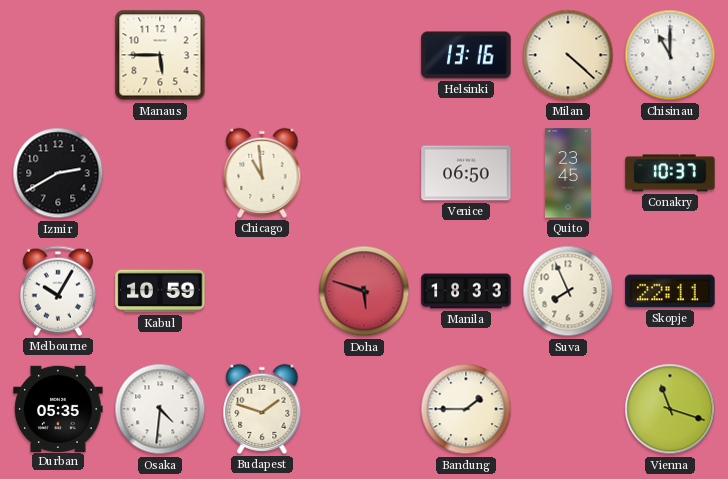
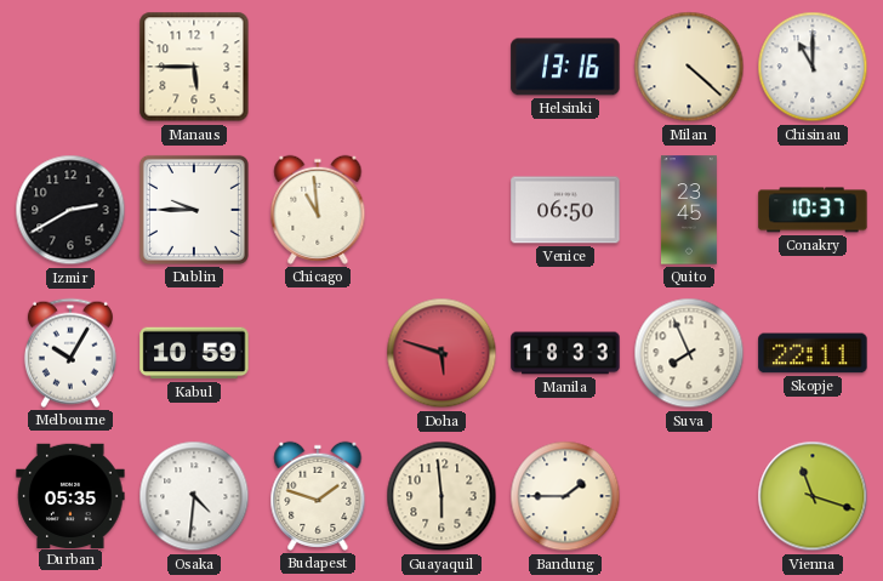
Dublin: none -> 9:45
Guayaquil: none -> 5:59
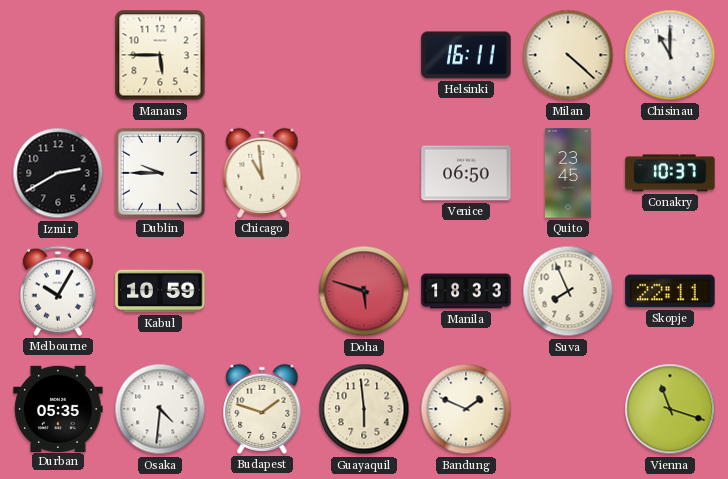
Helsinki: 13:16 -> 16:11
Bandung: 1:45 -> 1:49
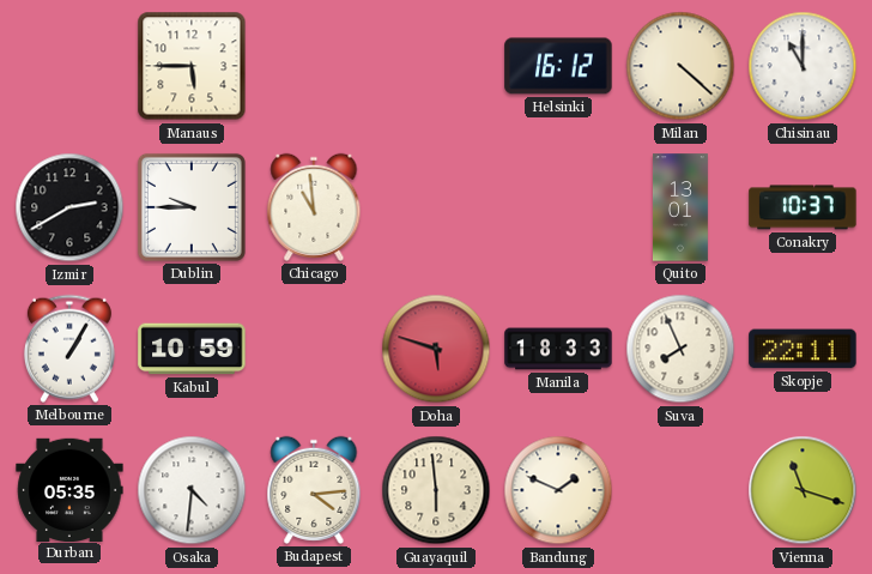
Helsinki: 16:11 -> 16:12
Venice: 06:50 -> none
Quito: 23:45 -> 13:01
Melbourne: 10:05 -> 1:05
Budapest: 1:48 -> 4:14
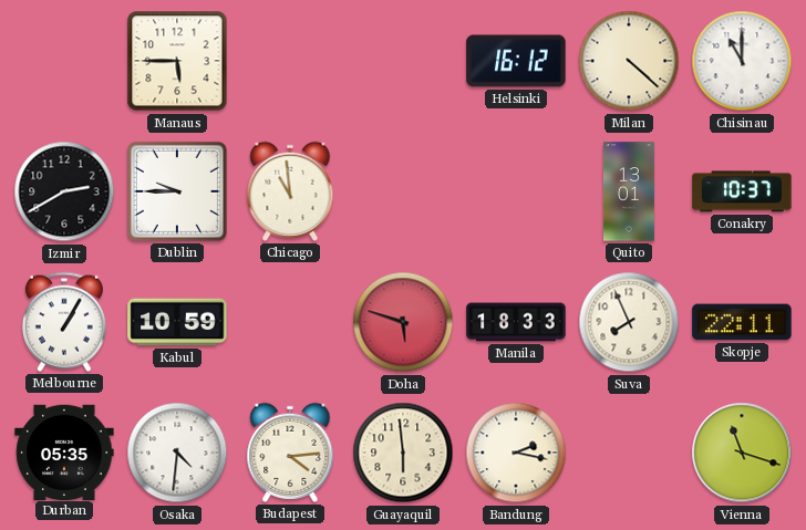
Bandung: 1:49 -> 2:17
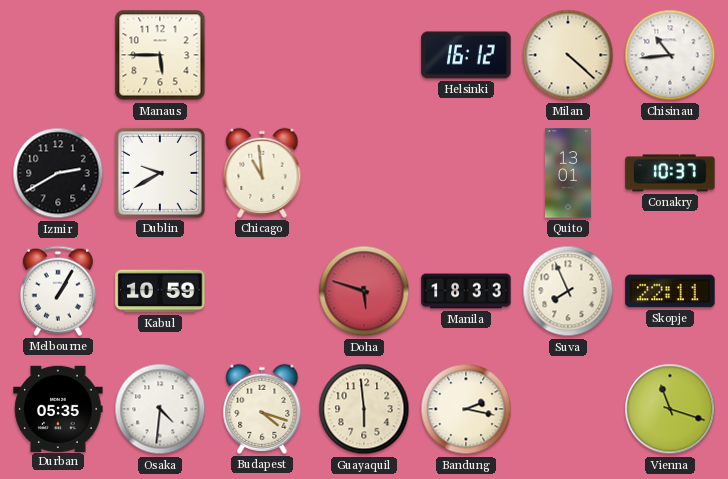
Chisinau: 11:00 -> 10:44
Dublin: 9:45 -> 9:40
Budapest: 4:14 -> 4:18
